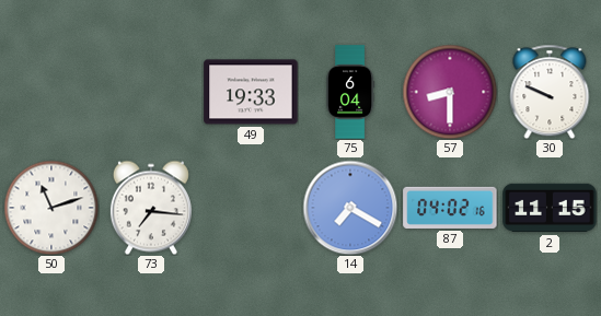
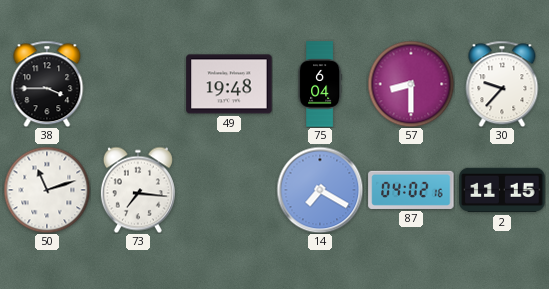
38: none -> 3:45
49: 19:33 -> 19:48
30: 9:49 -> 9:37
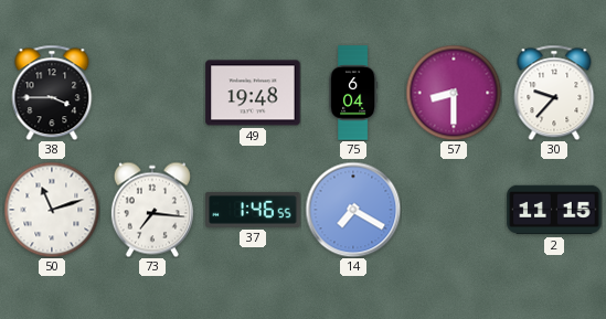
37: none -> 1:46
87: 04:02 -> none
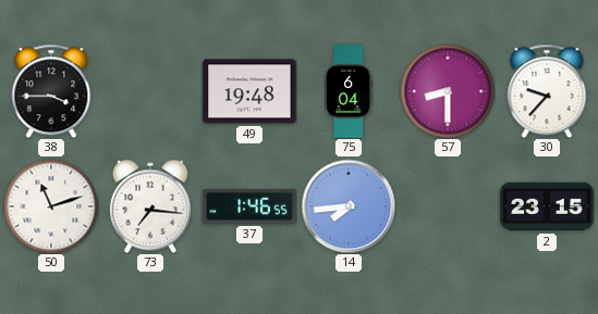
14: 7:20 -> 7:44
2: 11:15 -> 23:15
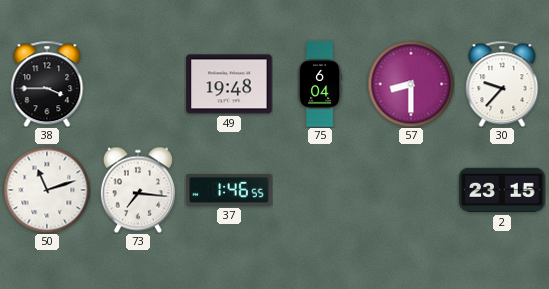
14: 7:44 -> none
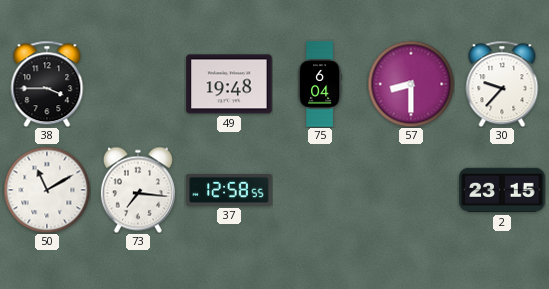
50: 11:12 -> 11:10
37: 1:46 -> 12:58
